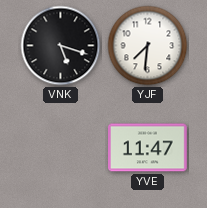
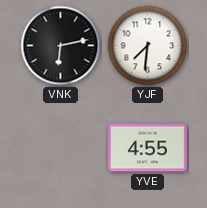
VNK: 5:18 -> 6:13
YVE: 11:47 -> 4:55
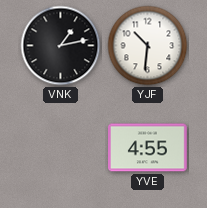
VNK: 6:13 -> 1:13
YJF: 7:31 -> 10:31
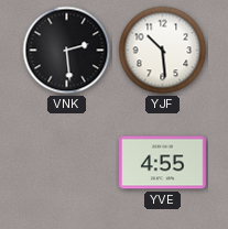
VNK: 1:13 -> 2:29
YJF: 10:31 -> 10:29
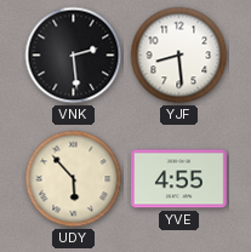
YJF: 10:29 -> 8:29
UDY: none -> 5:53
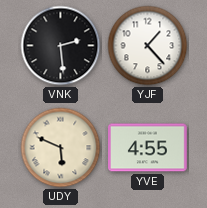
YJF: 8:29 -> 1:23
UDY: 5:53 -> 5:49
